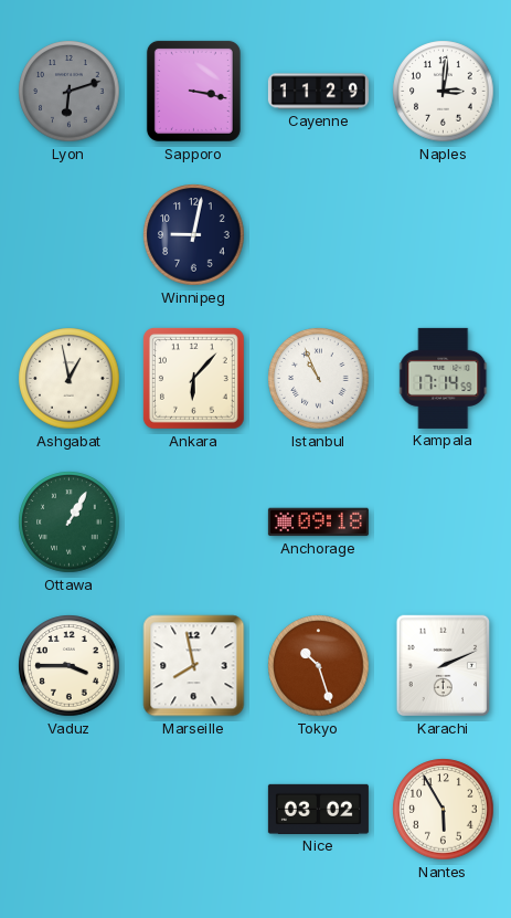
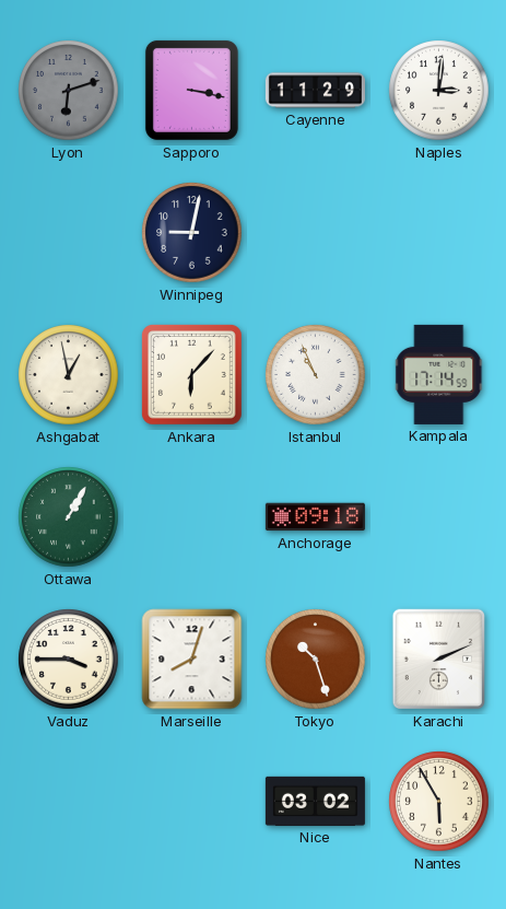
Marseille: 7:58 -> 8:03
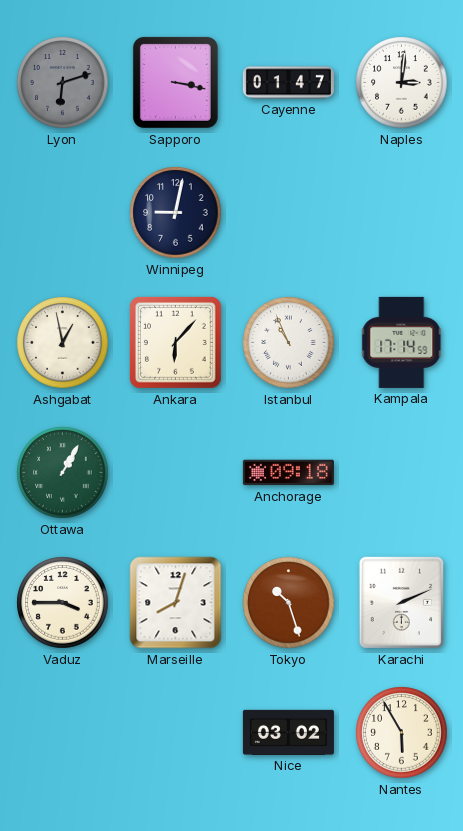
Cayenne: 11:29 -> 01:47
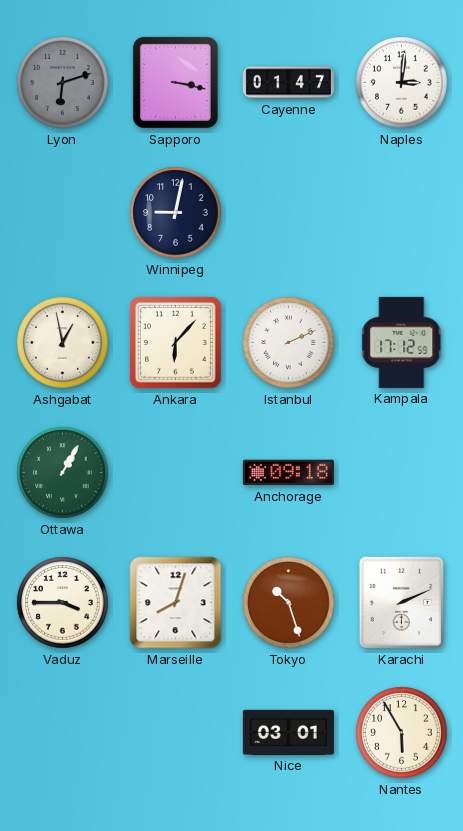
Istanbul: 10:56 -> 2:11
Kampala: 17:14 -> 17:12
Nice: 03:02 -> 03:01
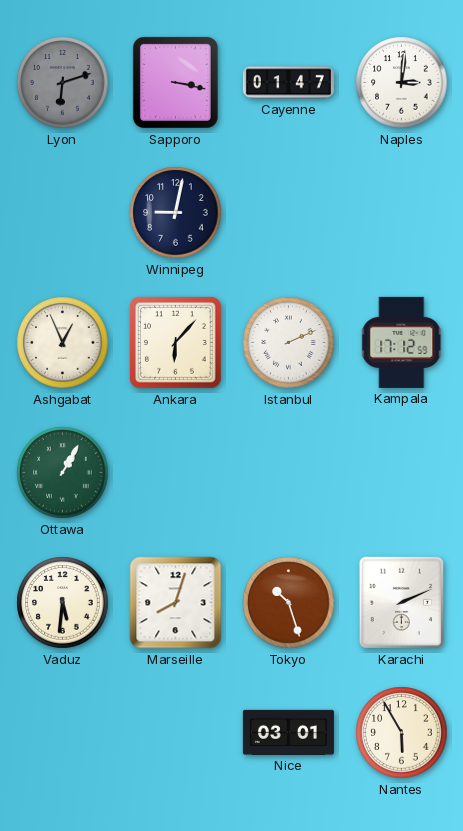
Ashgabat: 12:58 -> 12:56
Anchorage: 09:18 -> none
Vaduz: 3:45 -> 5:31
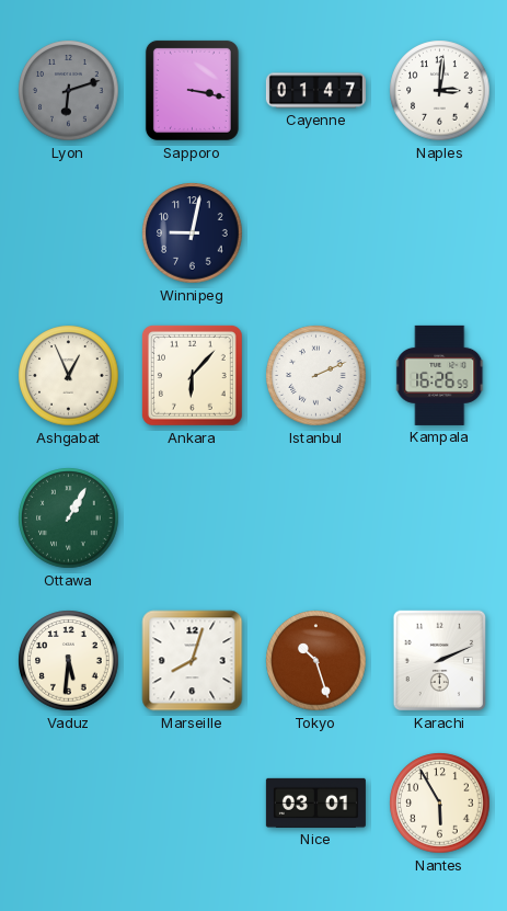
Kampala: 17:12 -> 16:26
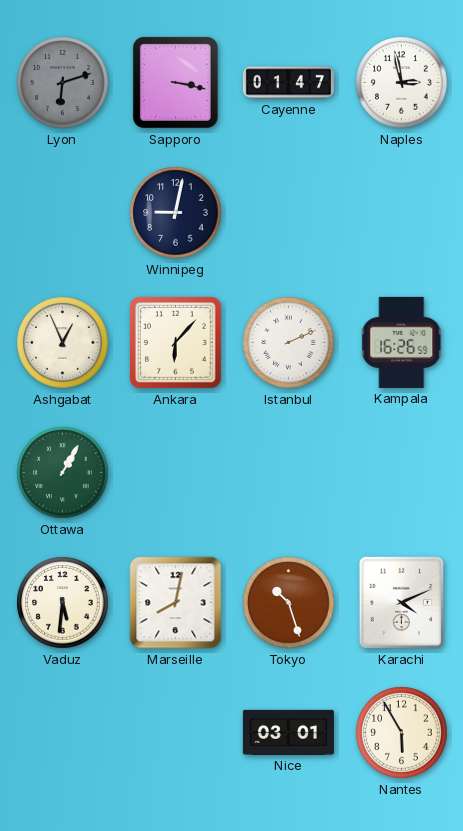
Naples: 3:01 -> 2:58
Marseille: 8:03 -> 8:02
Karachi: 2:11 -> 4:11
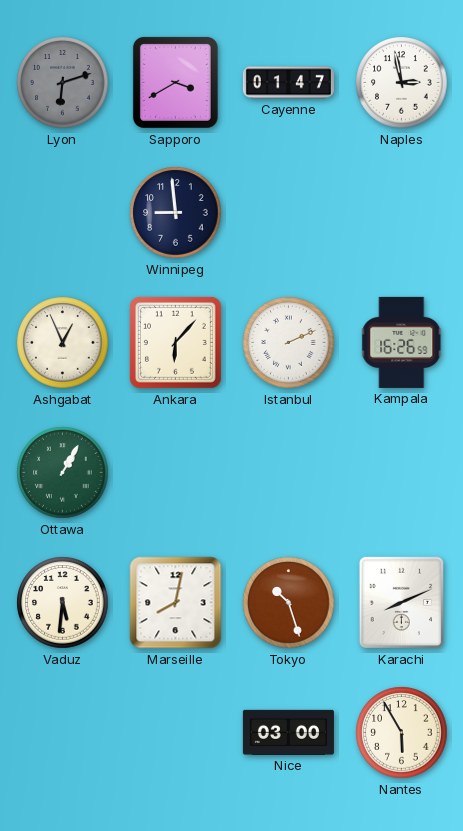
Sapporo: 3:17 -> 3:40
Winnipeg: 9:02 -> 8:59
Karachi: 4:11 -> 8:11
Nice: 03:01 -> 03:00
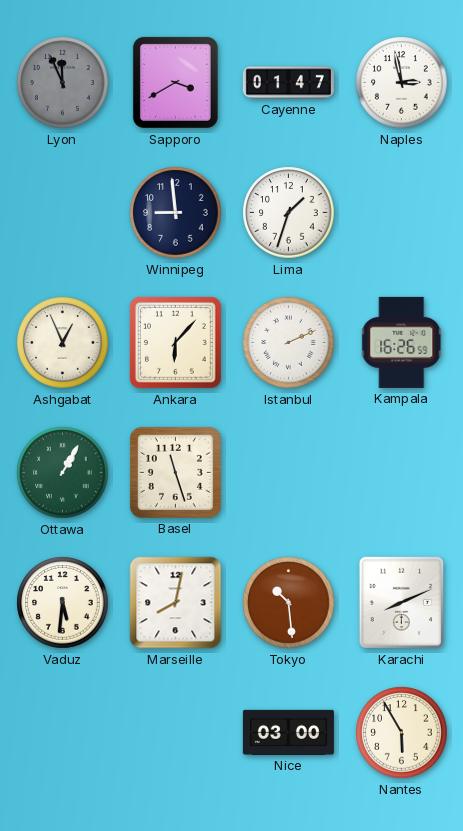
Lyon: 6:12 -> 11:56
Lima: none -> 1:33
Basel: none -> 11:27
Tokyo: 10:27 -> 10:29
